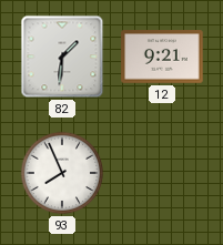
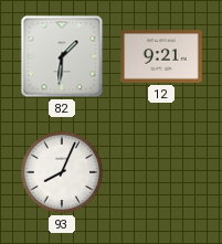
93: 7:56 -> 8:04
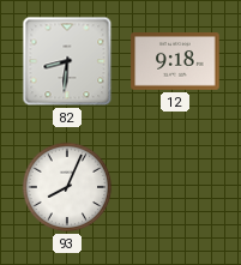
82: 1:31 -> 8:31
12: 9:21 -> 9:18
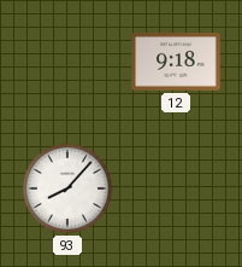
82: 8:31 -> none
93: 8:04 -> 8:07
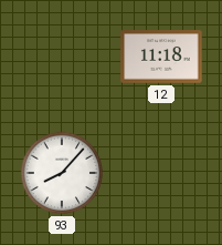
12: 9:18 -> 11:18
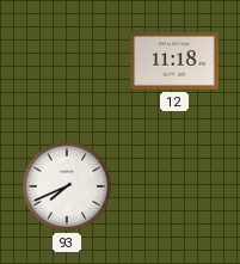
93: 8:07 -> 7:41
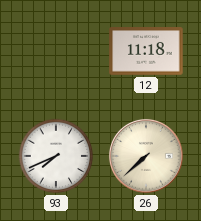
26: none -> 7:38
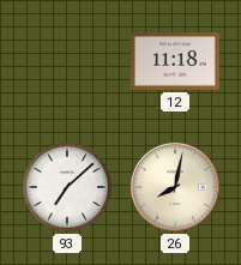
93: 7:41 -> 7:08
26: 7:38 -> 8:02
